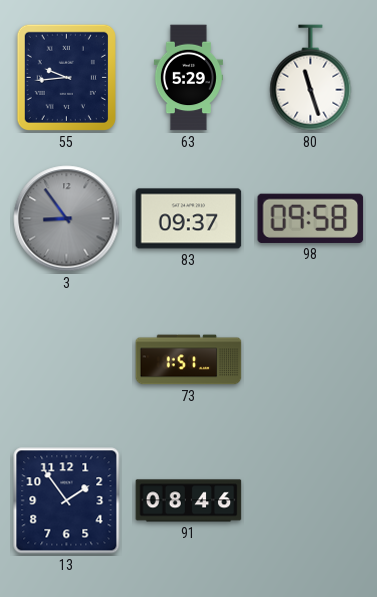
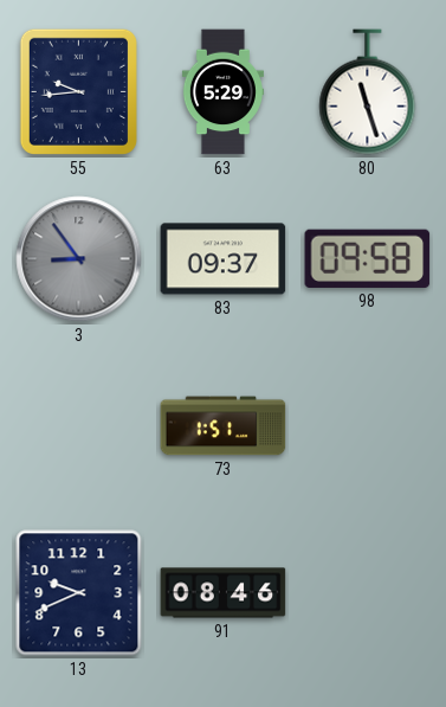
13: 1:54 -> 9:41
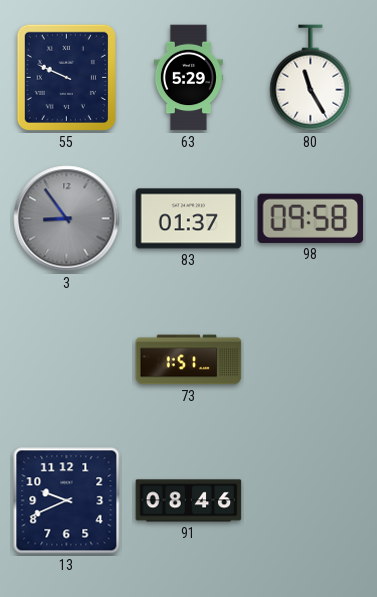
55: 9:44 -> 9:49
80: 11:27 -> 11:25
83: 09:37 -> 01:37
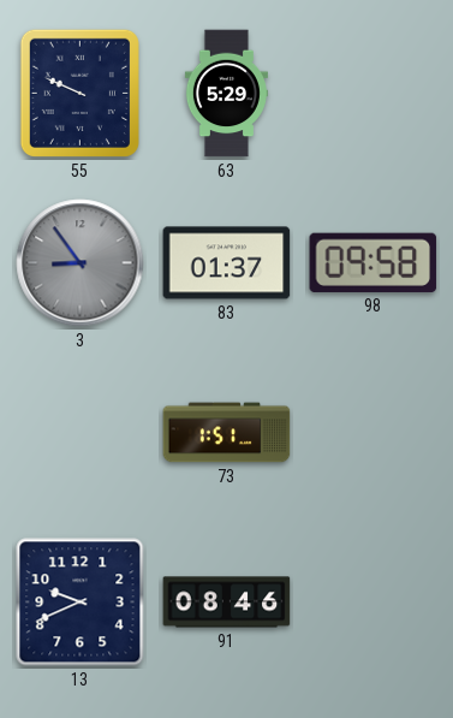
80: 11:25 -> none
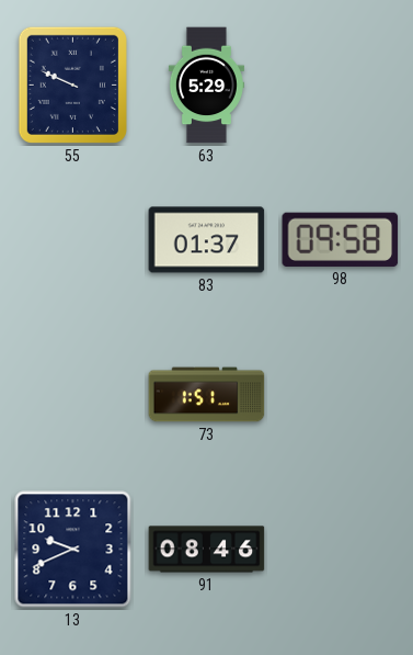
3: 8:54 -> none
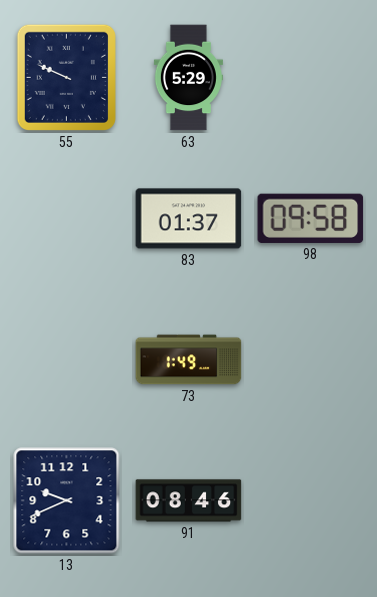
73: 1:51 -> 1:49
